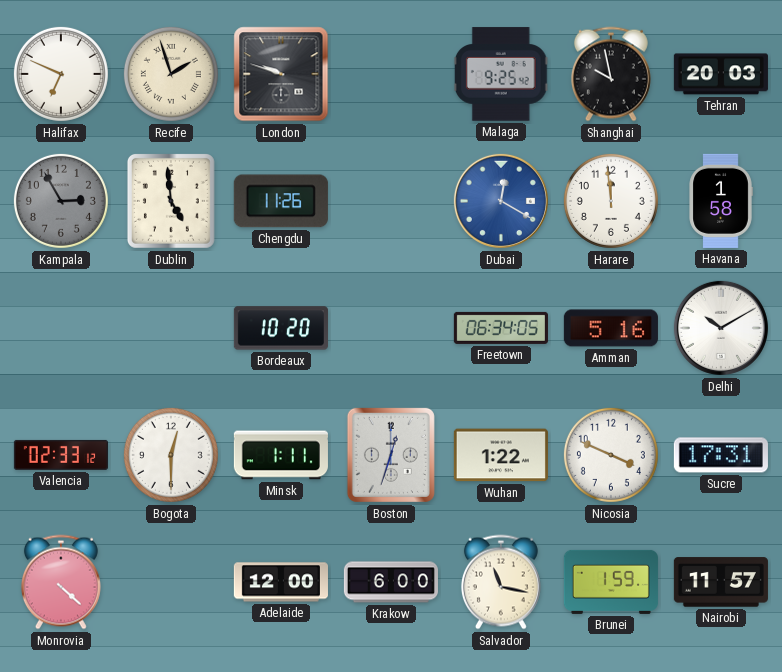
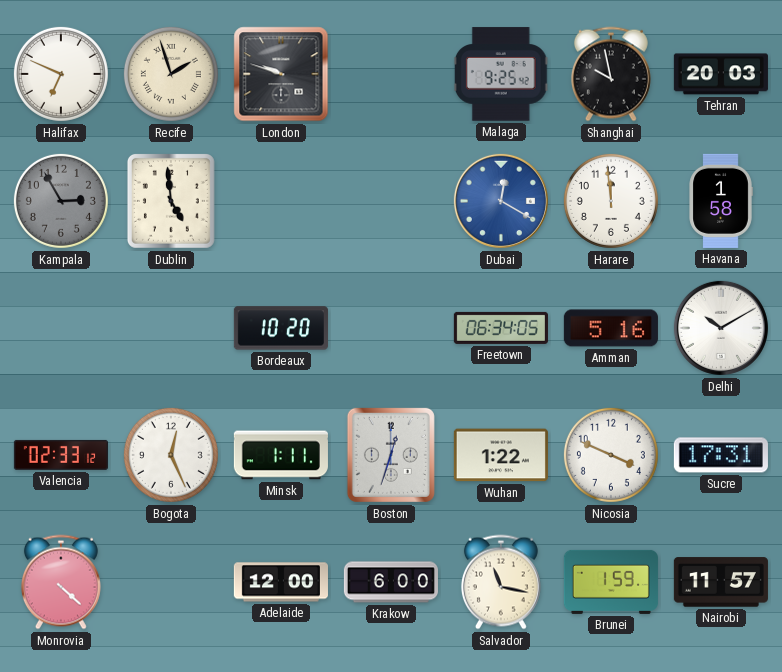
Chengdu: 11:26 -> none
Bogota: 12:30 -> 12:26
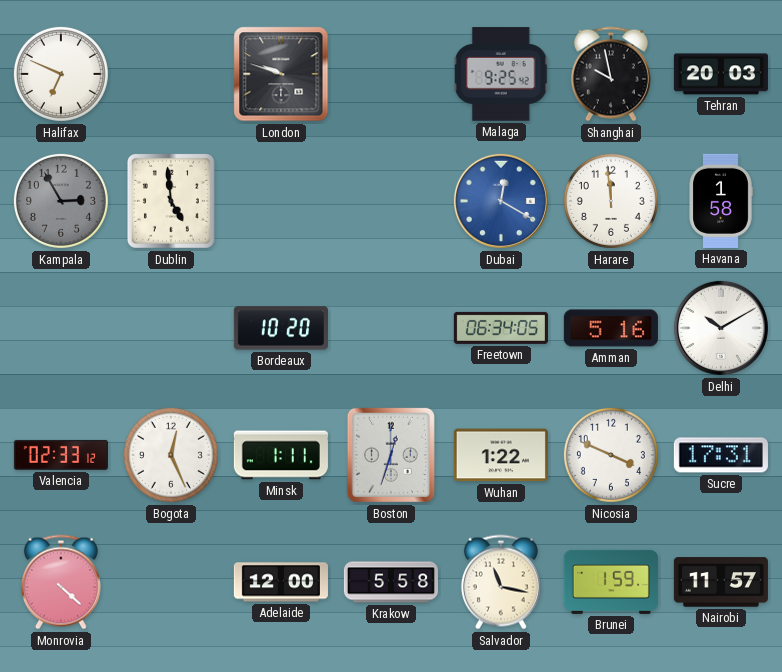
Recife: 1:57 -> none
Krakow: 6:00 -> 5:58
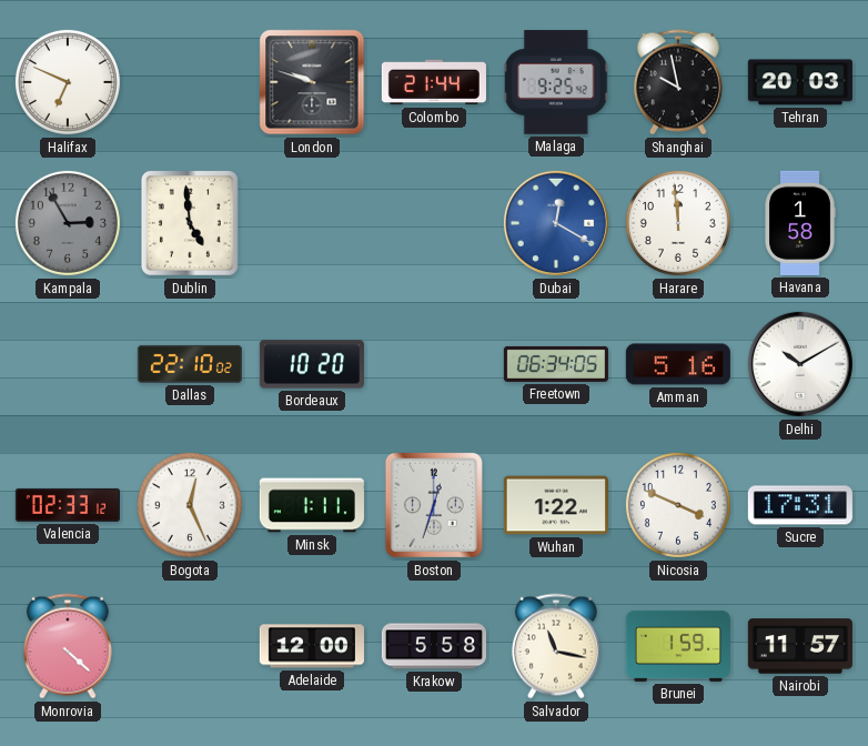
Colombo: none -> 21:44
Dallas: none -> 22:10
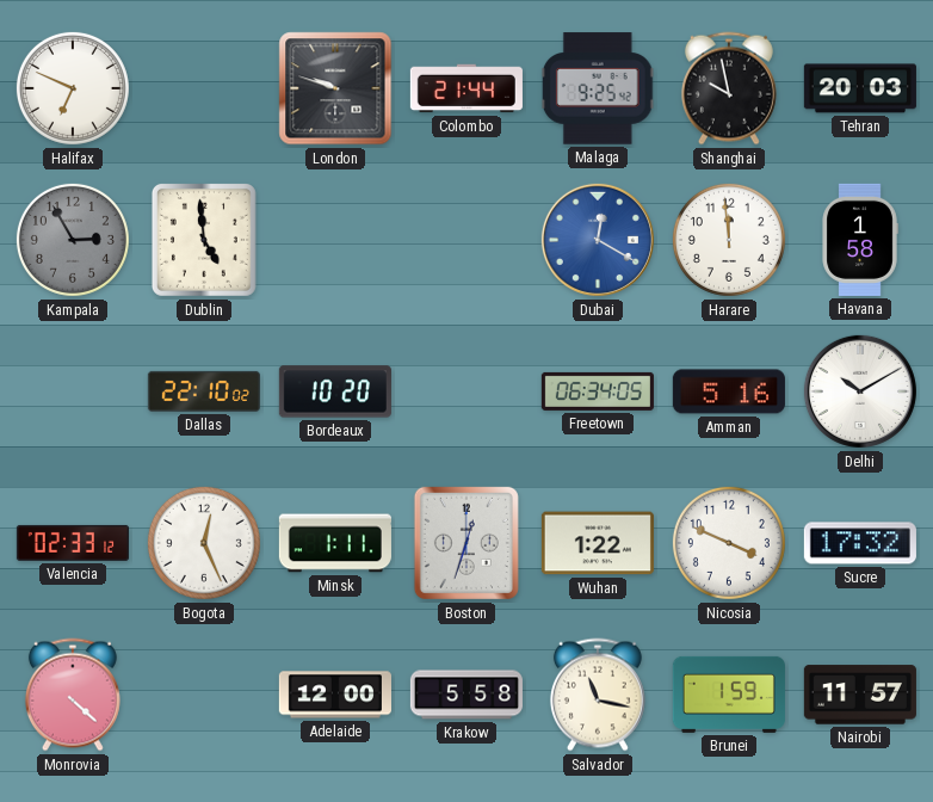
Sucre: 17:31 -> 17:32
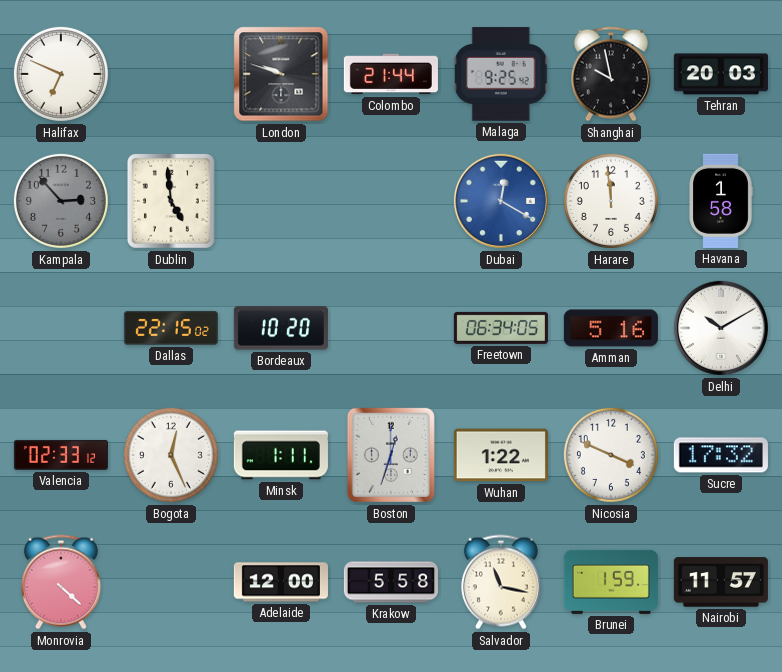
Kampala: 2:55 -> 2:53
Dallas: 22:10 -> 22:15
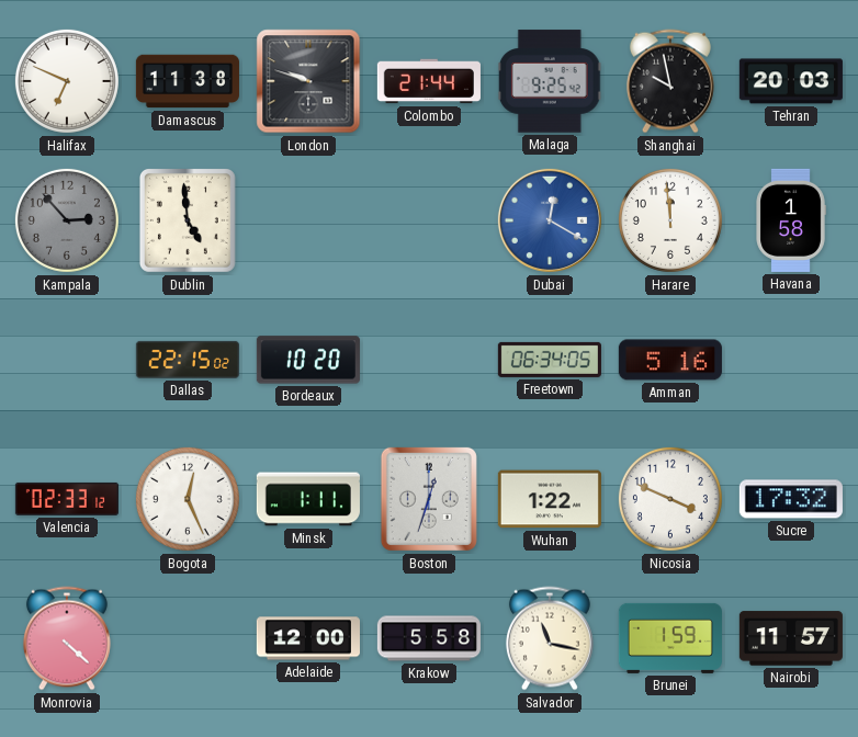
Damascus: none -> 11:38
Delhi: 10:10 -> none
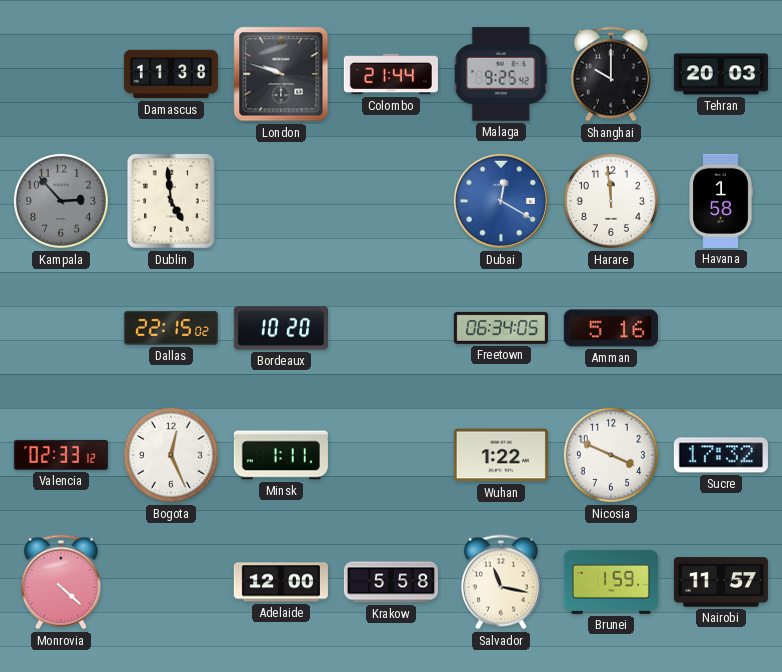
Halifax: 6:49 -> none
Shanghai: 9:58 -> 10:00
Boston: 12:33 -> none
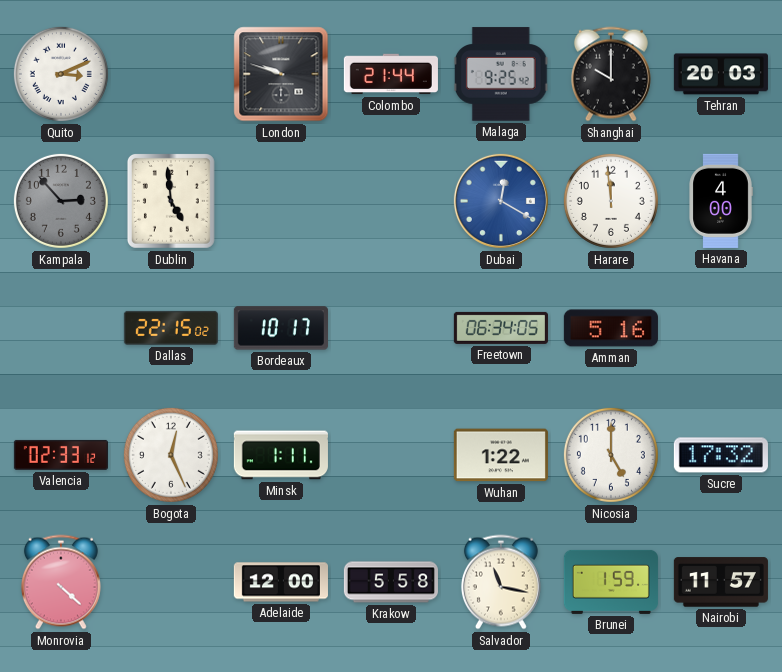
Quito: none -> 3:11
Damascus: 11:38 -> none
Havana: 1:58 -> 4:00
Bordeaux: 10:20 -> 10:17
Nicosia: 3:49 -> 5:00
